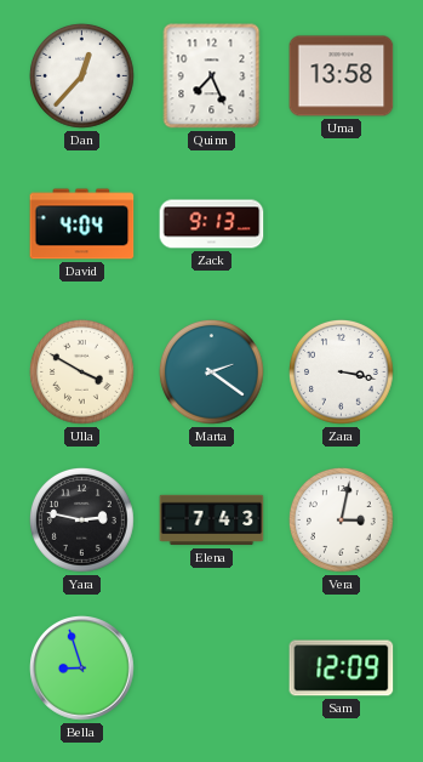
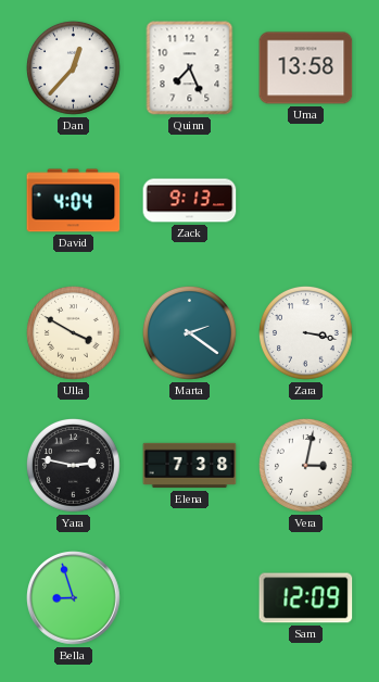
Elena: 7:43 -> 7:38
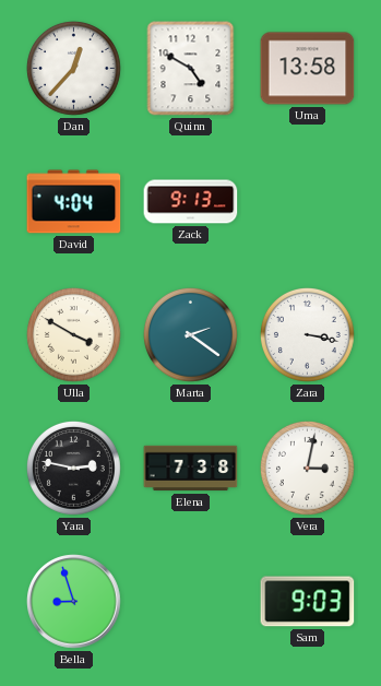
Quinn: 7:26 -> 4:50
Sam: 12:09 -> 9:03
